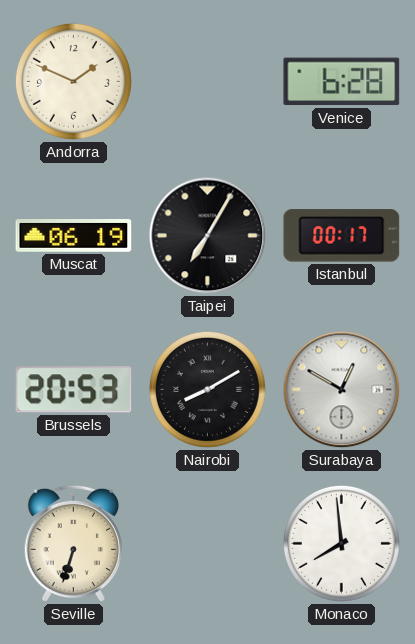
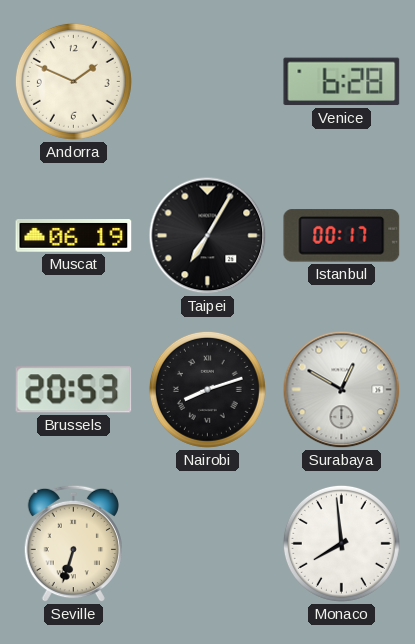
Nairobi: 8:10 -> 8:12
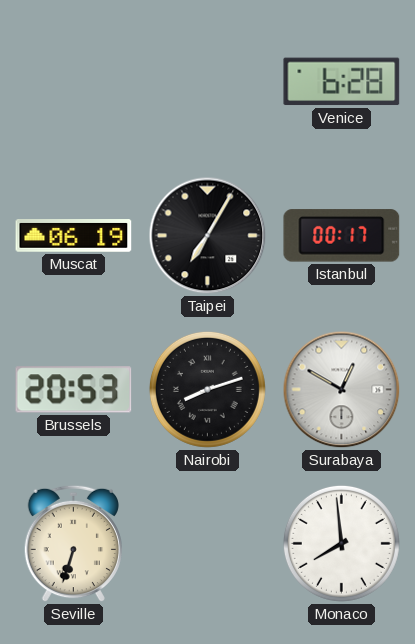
Andorra: 1:49 -> none
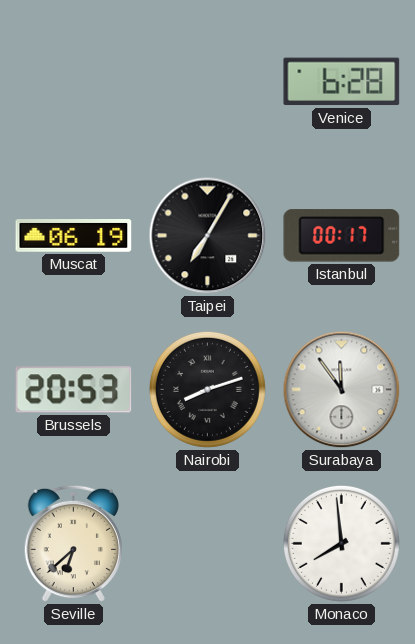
Surabaya: 12:50 -> 11:54
Seville: 6:33 -> 6:38
